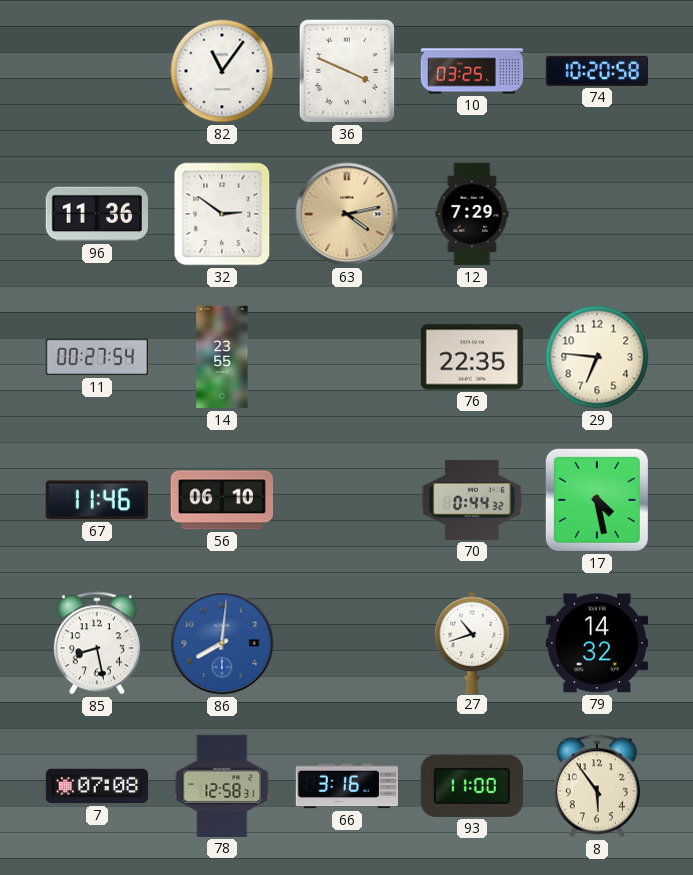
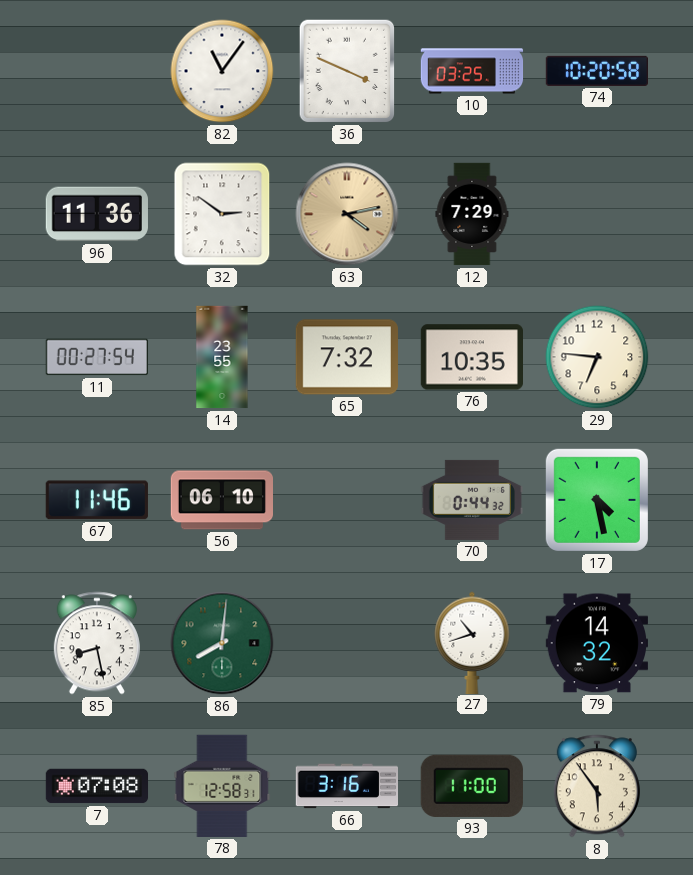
65: none -> 7:32
76: 22:35 -> 10:35
86 dial: blue -> green
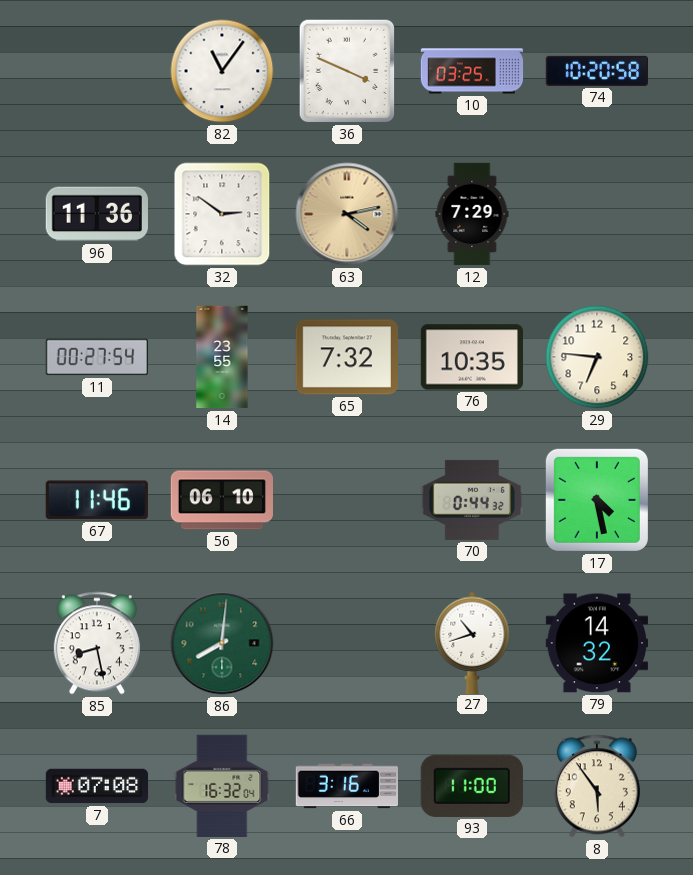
78: 12:58 -> 16:32
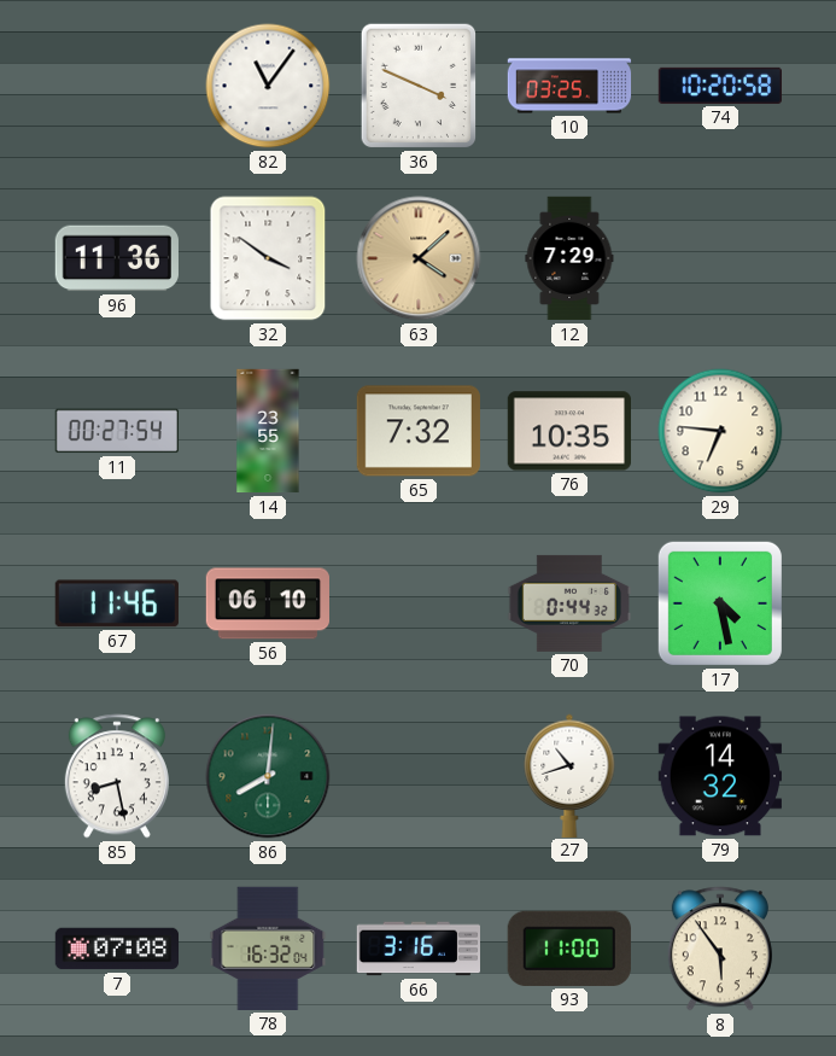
32: 2:51 -> 3:51
63: 4:13 -> 4:08
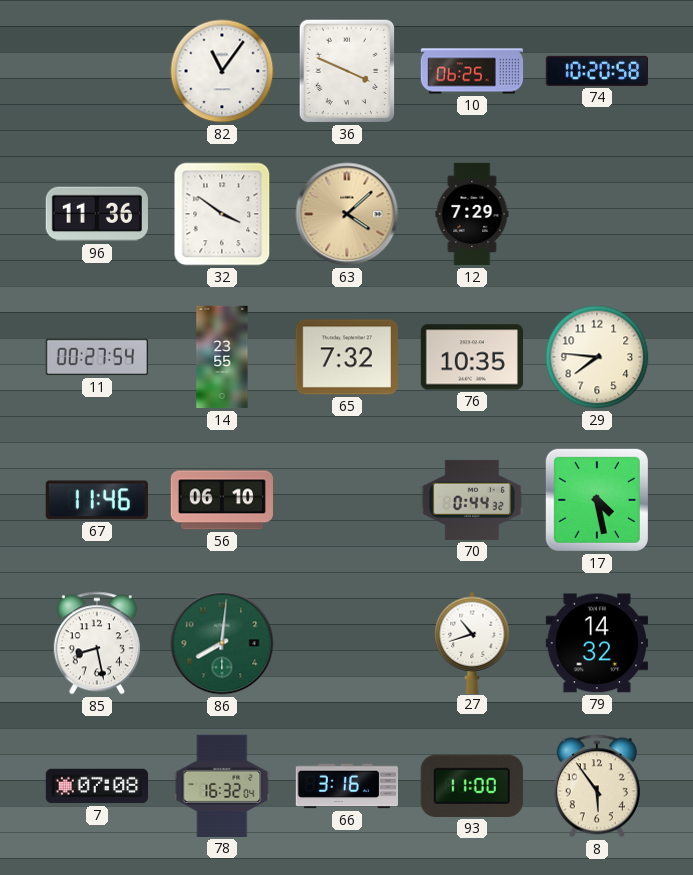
10: 03:25 -> 06:25
29: 6:46 -> 7:46
